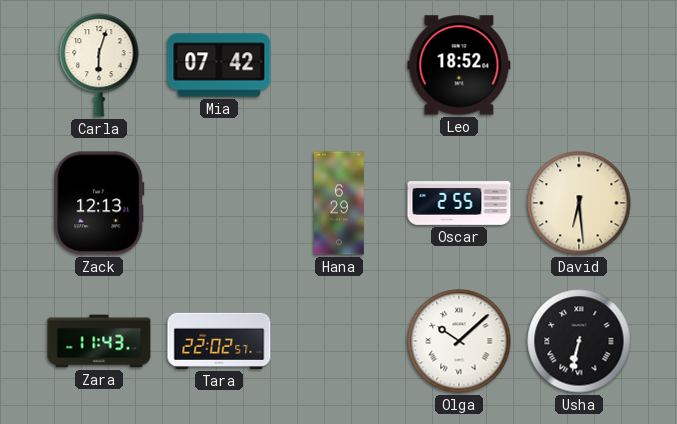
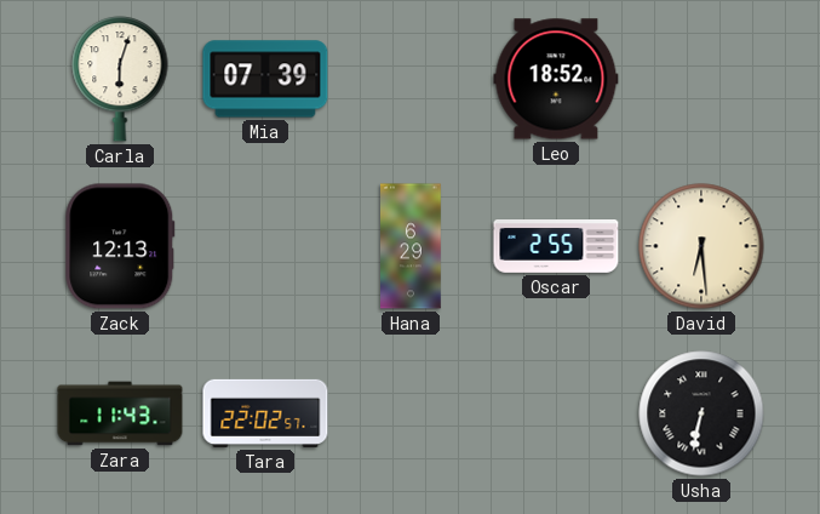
Mia: 07:42 -> 07:39
Olga: 10:08 -> none
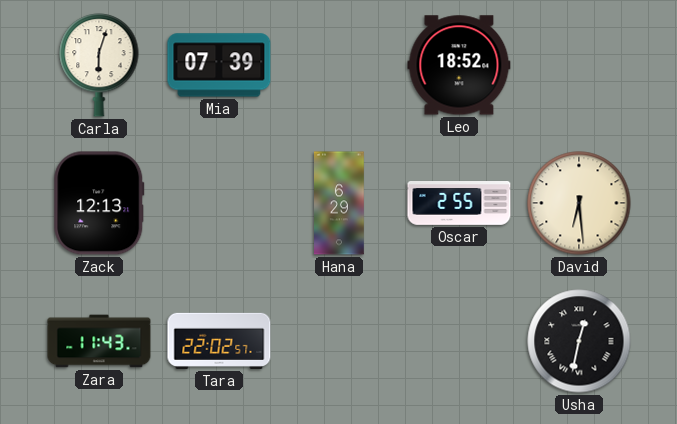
Usha: 6:32 -> 12:32
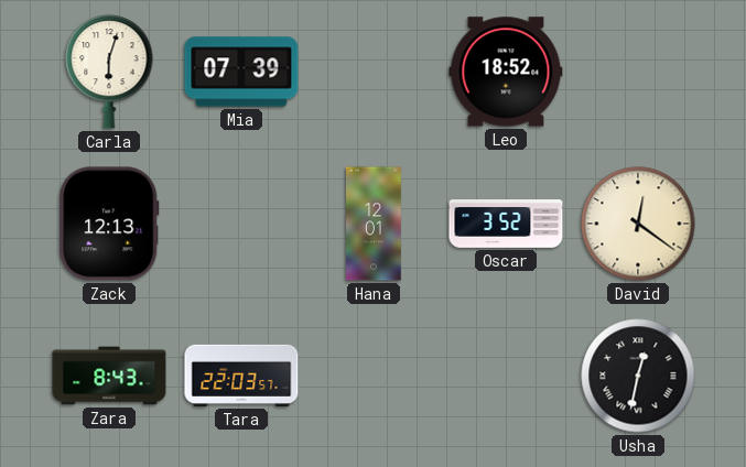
Hana: 6:29 -> 12:01
Oscar: 2:55 -> 3:52
David: 6:29 -> 12:21
Zara: 11:43 -> 8:43
Tara: 22:02 -> 22:03
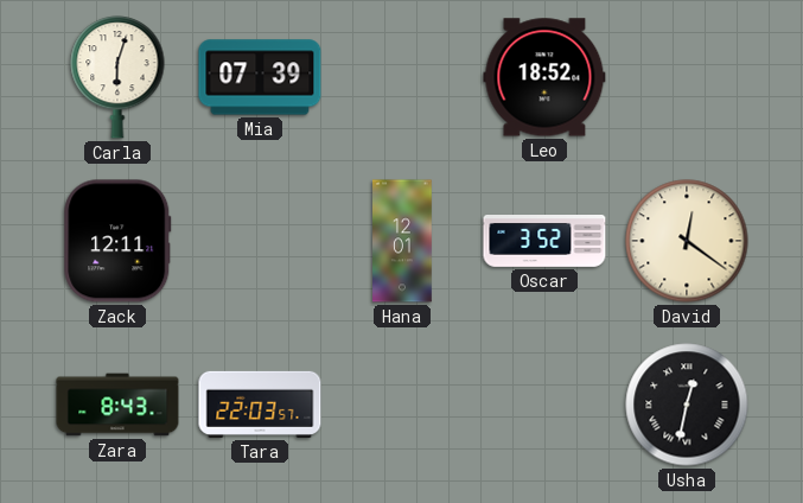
Zack: 12:13 -> 12:11
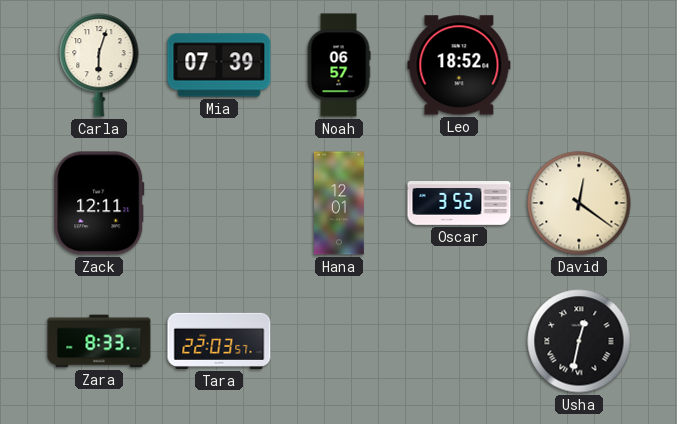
Noah: none -> 06:57
Zara: 8:43 -> 8:33
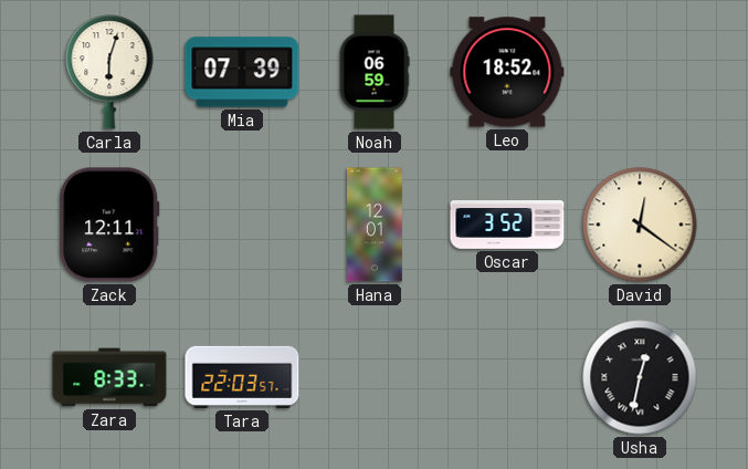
Noah: 06:57 -> 06:59
